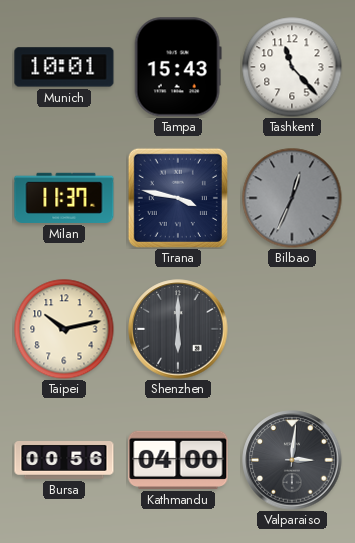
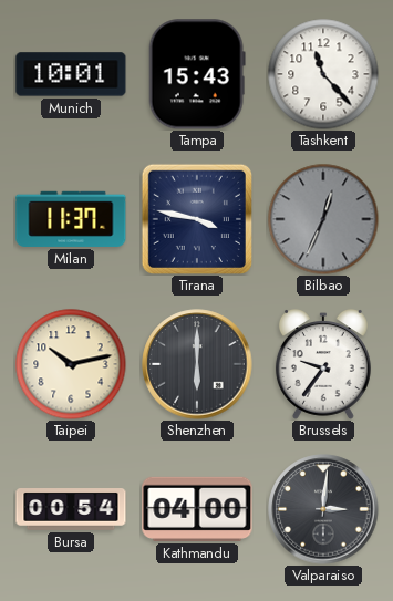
Brussels: none -> 9:36
Bursa: 00:56 -> 00:54
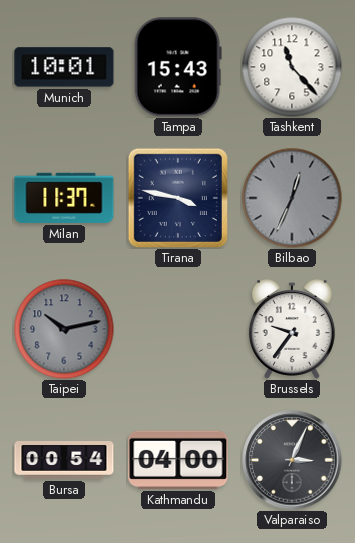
Taipei dial: cream -> grey
Shenzhen: 6:00 -> none
Valparaiso: 3:01 -> 3:04
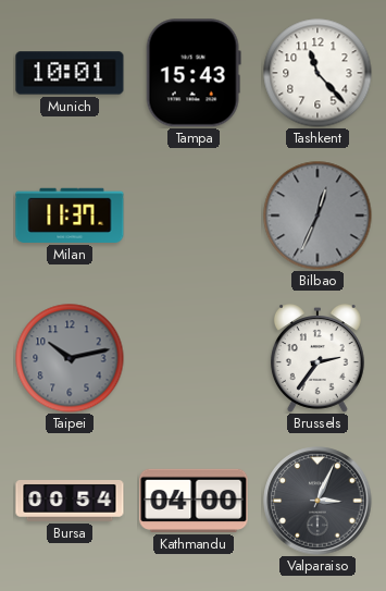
Tirana: 3:47 -> none
Brussels: 9:36 -> 2:36
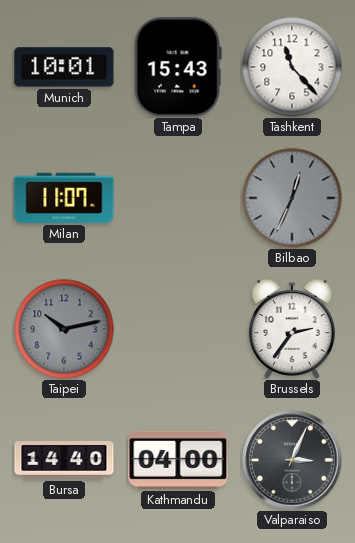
Milan: 11:37 -> 11:07
Bursa: 00:54 -> 14:40
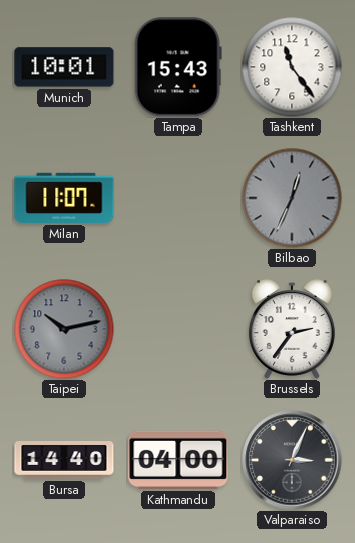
Tashkent: 11:23 -> 11:24
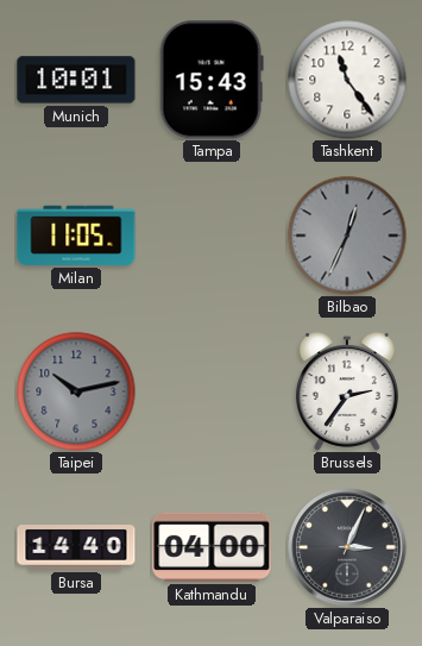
Milan: 11:07 -> 11:05
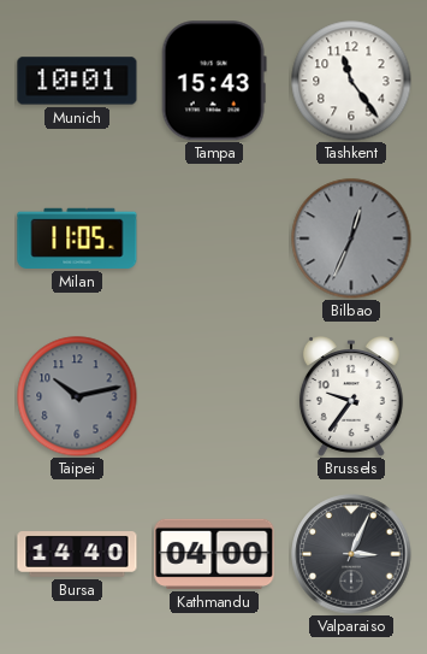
Brussels: 2:36 -> 9:36
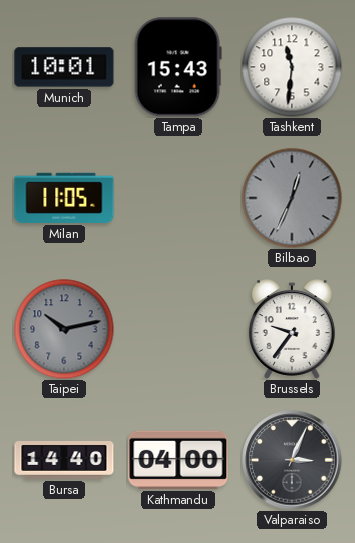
Tashkent: 11:24 -> 11:31
